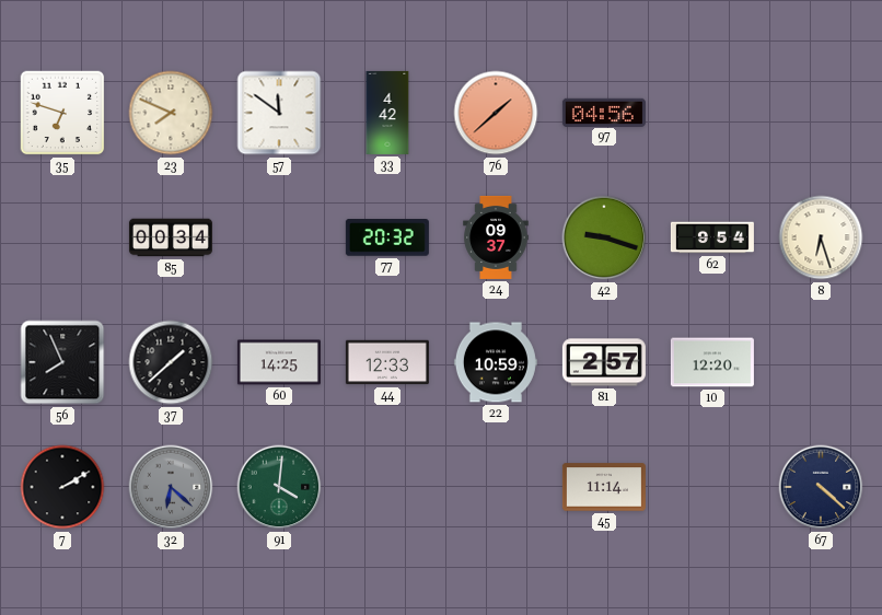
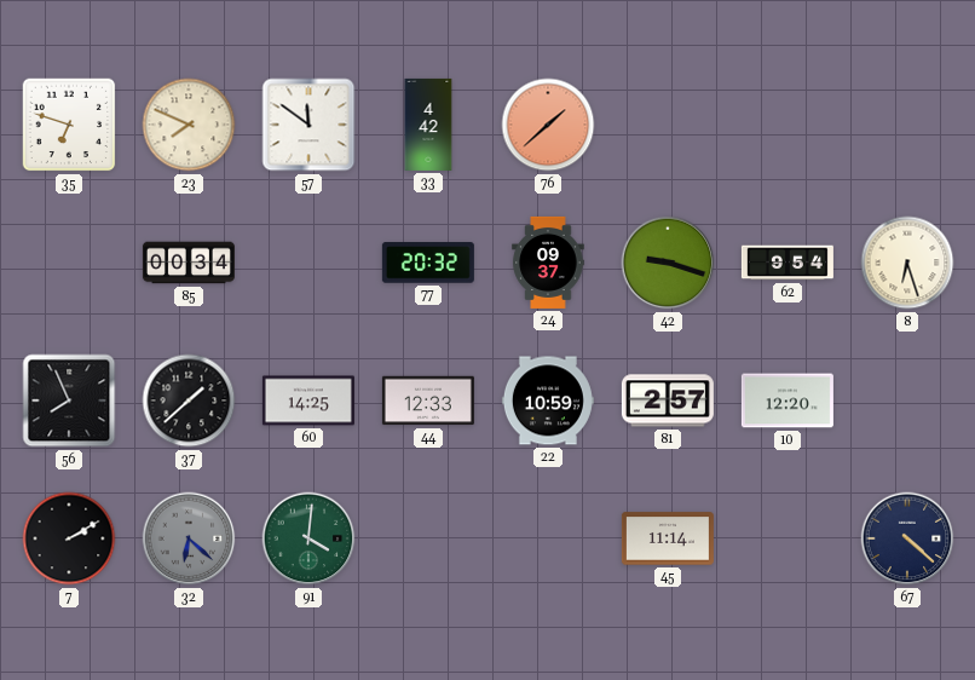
97: 04:56 -> none
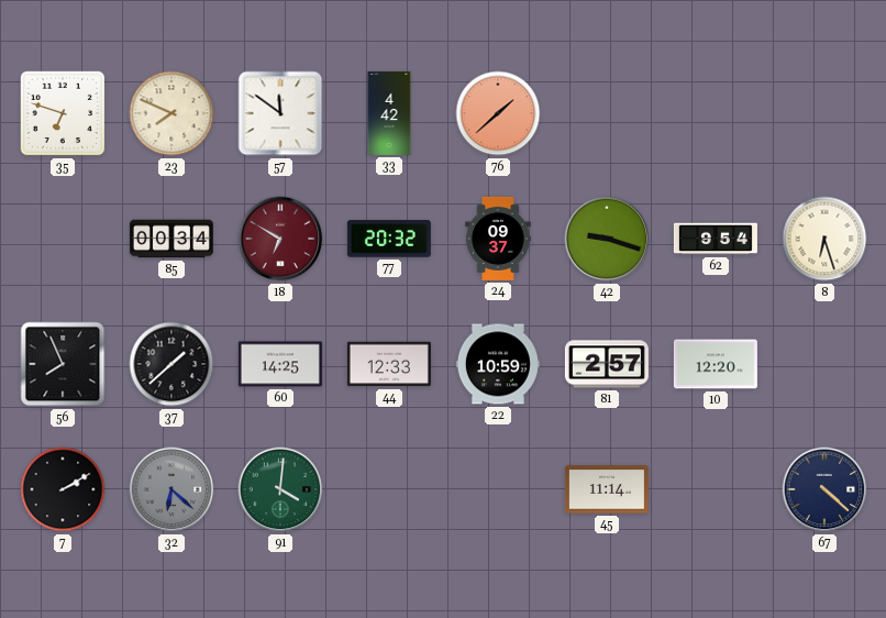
18: none -> 6:50
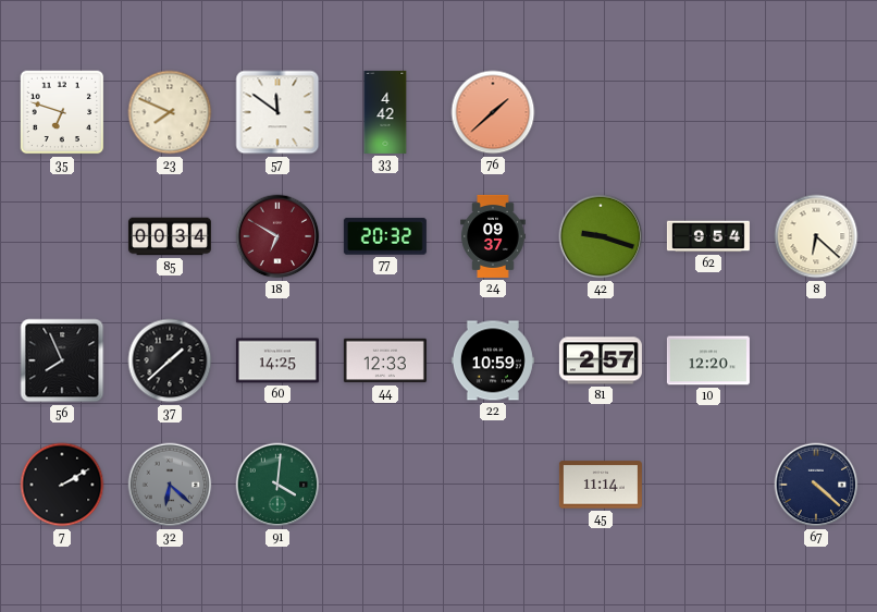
8: 6:27 -> 6:22
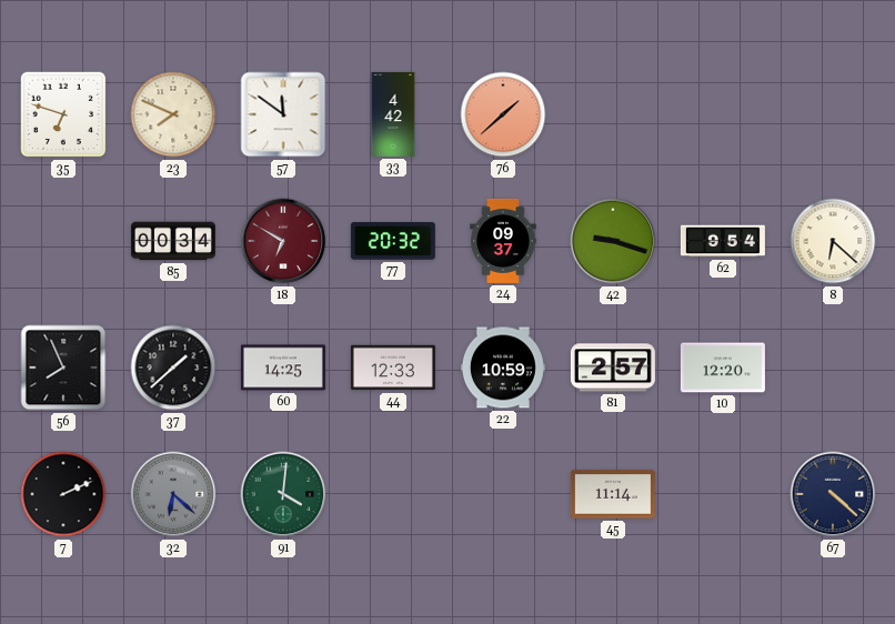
7: 2:10 -> 2:11
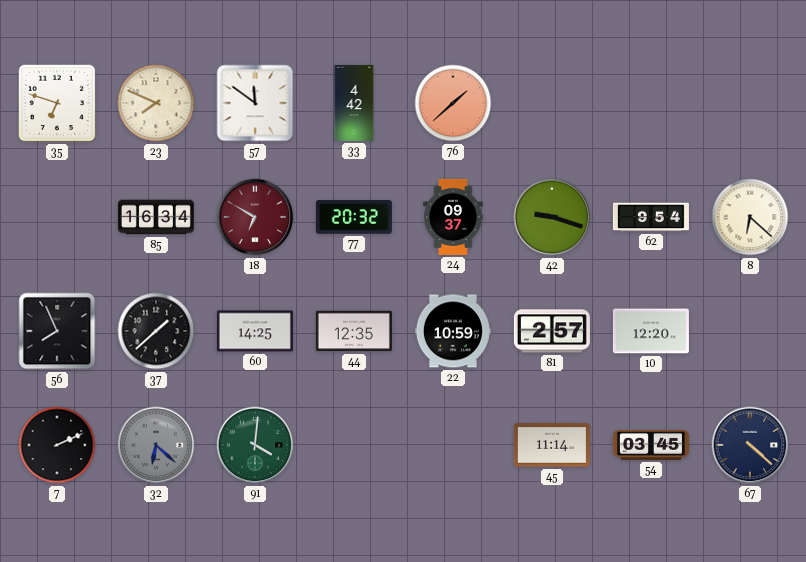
85: 00:34 -> 16:34
44: 12:33 -> 12:35
54: none -> 03:45
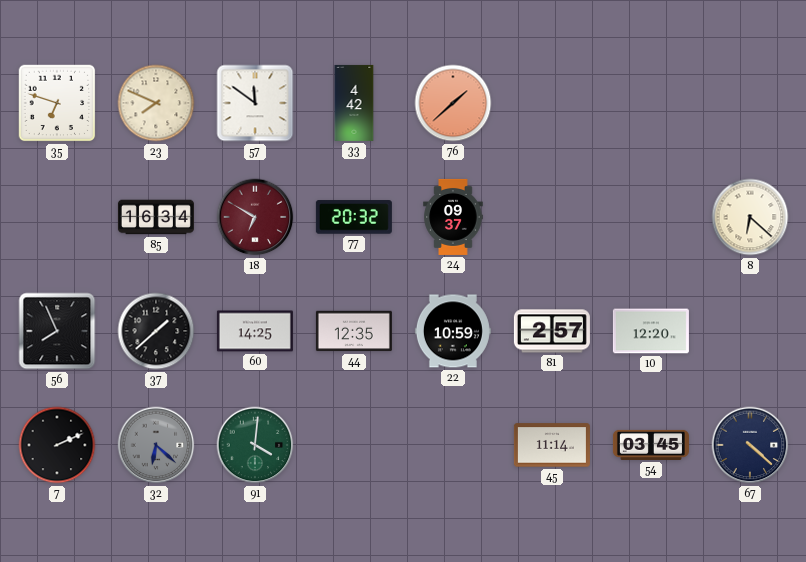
42: 9:18 -> none
62: 9:54 -> none
